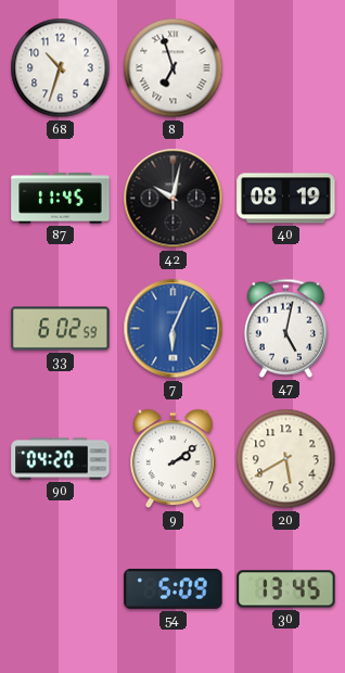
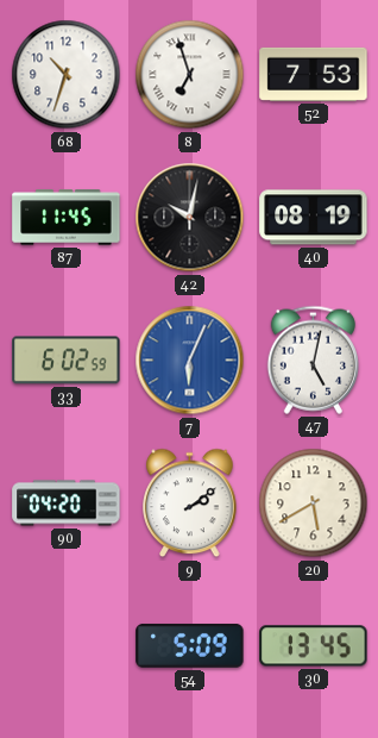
52: none -> 7:53
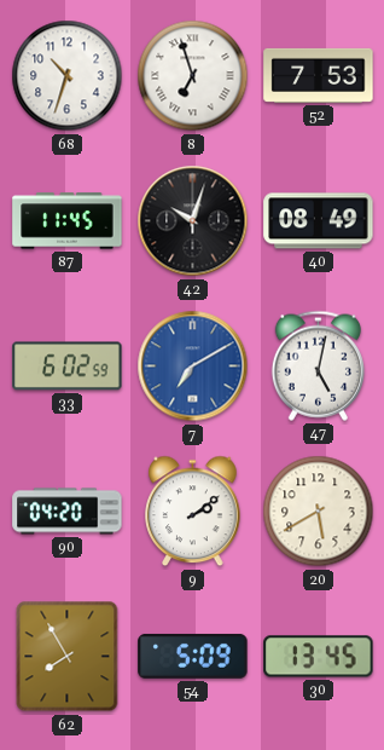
42: 10:02 -> 10:03
40: 08:19 -> 08:49
7: 6:04 -> 7:10
62: none -> 7:55
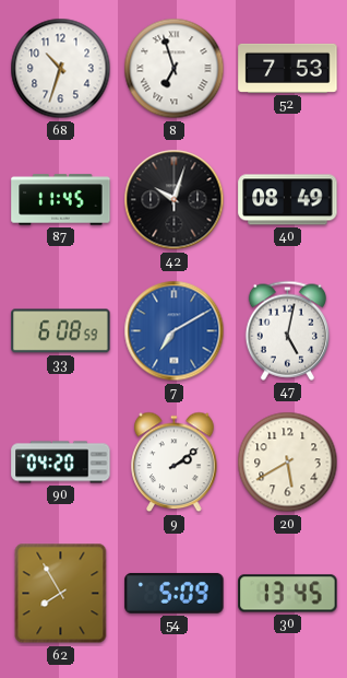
33: 6:02 -> 6:08
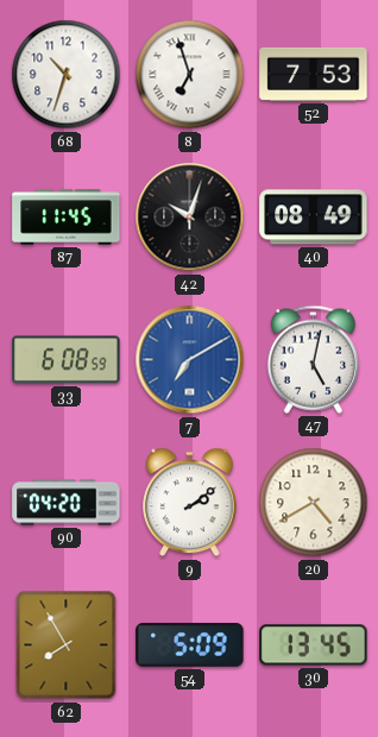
20: 5:40 -> 4:40
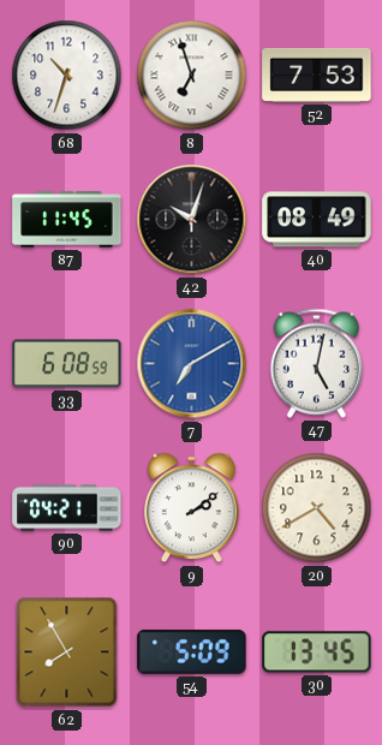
90: 04:20 -> 04:21
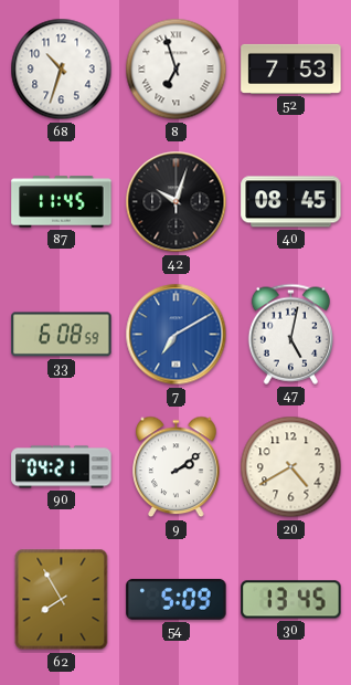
40: 08:49 -> 08:45
